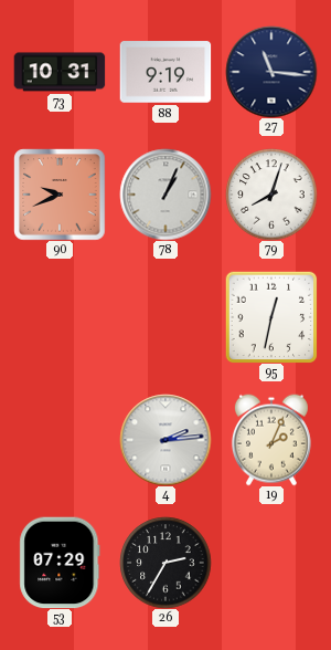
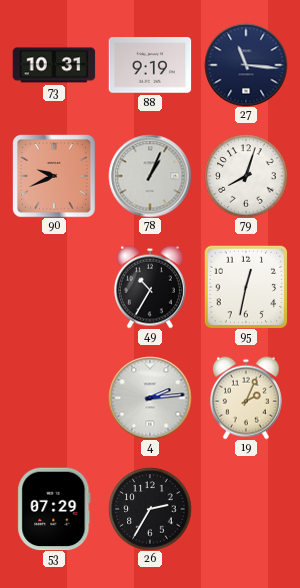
49: none -> 10:35
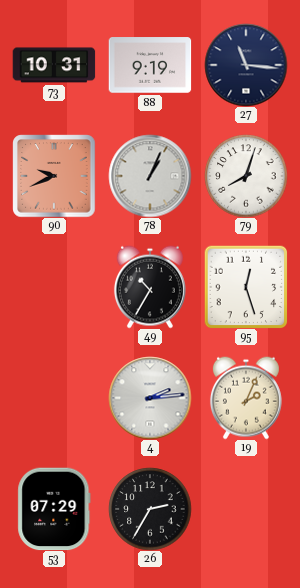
95: 12:32 -> 12:27
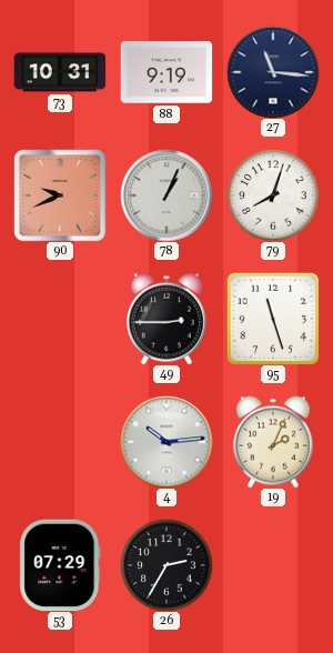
49: 10:35 -> 2:45
95: 12:27 -> 11:27
4: 2:14 -> 10:14
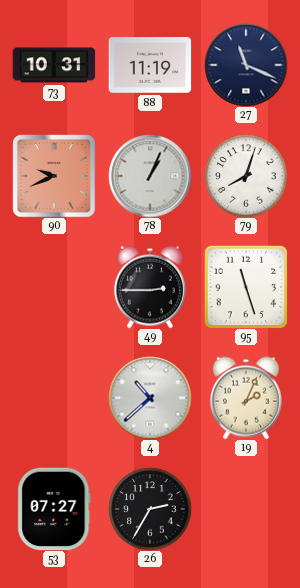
88: 9:19 -> 11:19
27: 11:16 -> 11:19
4: 10:14 -> 10:38
53: 07:29 -> 07:27
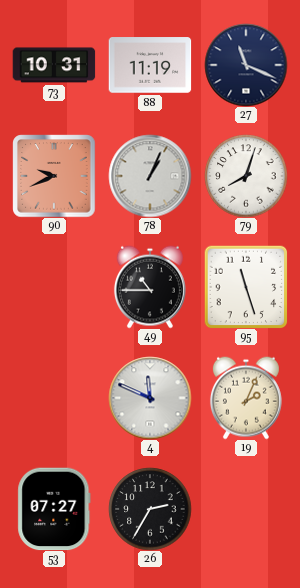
49: 2:45 -> 10:45
4: 10:38 -> 11:49
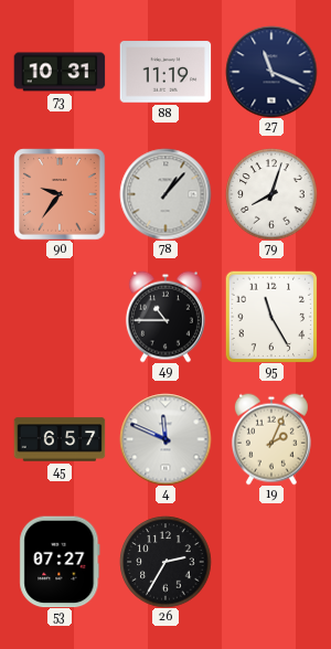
90: 9:41 -> 9:36
78: 1:04 -> 1:07
95: 11:27 -> 11:25
45: none -> 6:57
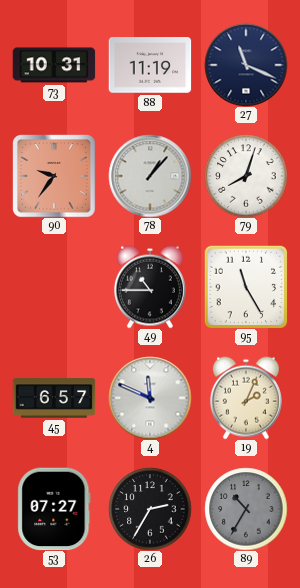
89: none -> 10:35
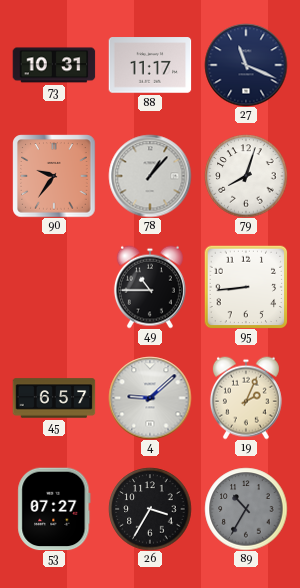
88: 11:19 -> 11:17
95: 11:25 -> 8:44
4: 11:49 -> 9:08
26: 2:35 -> 3:35
